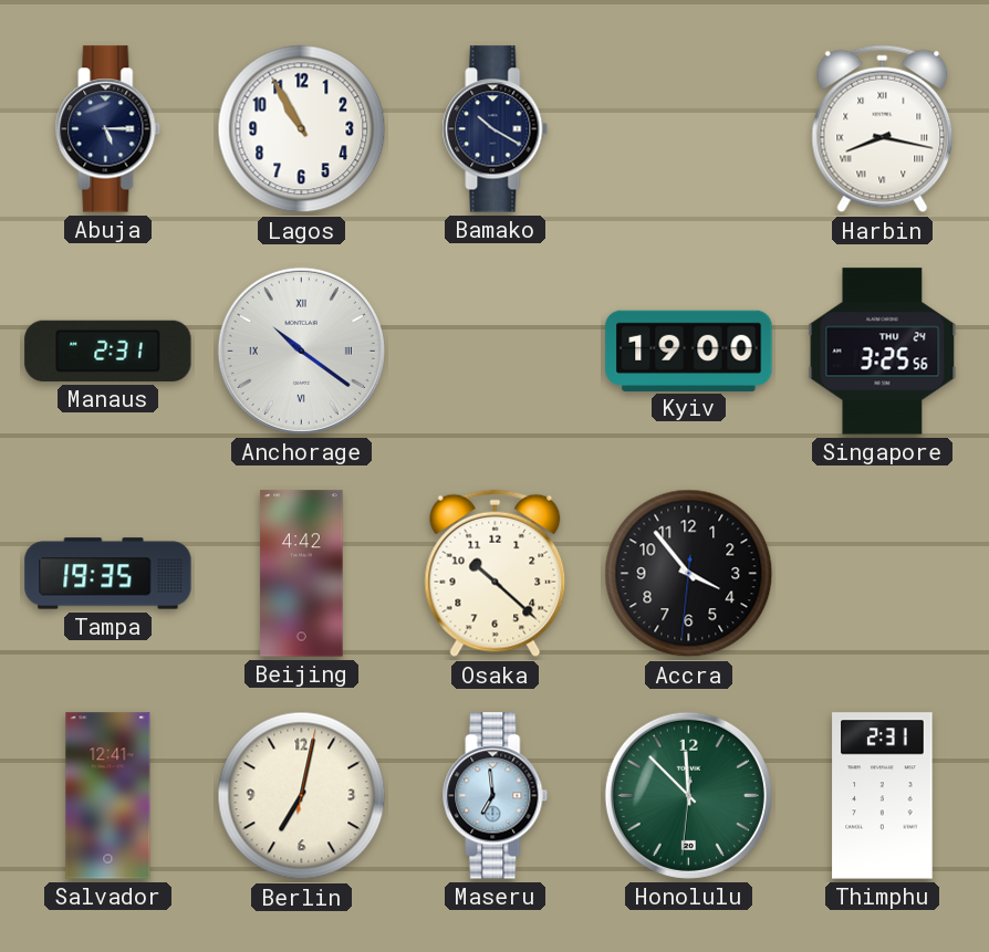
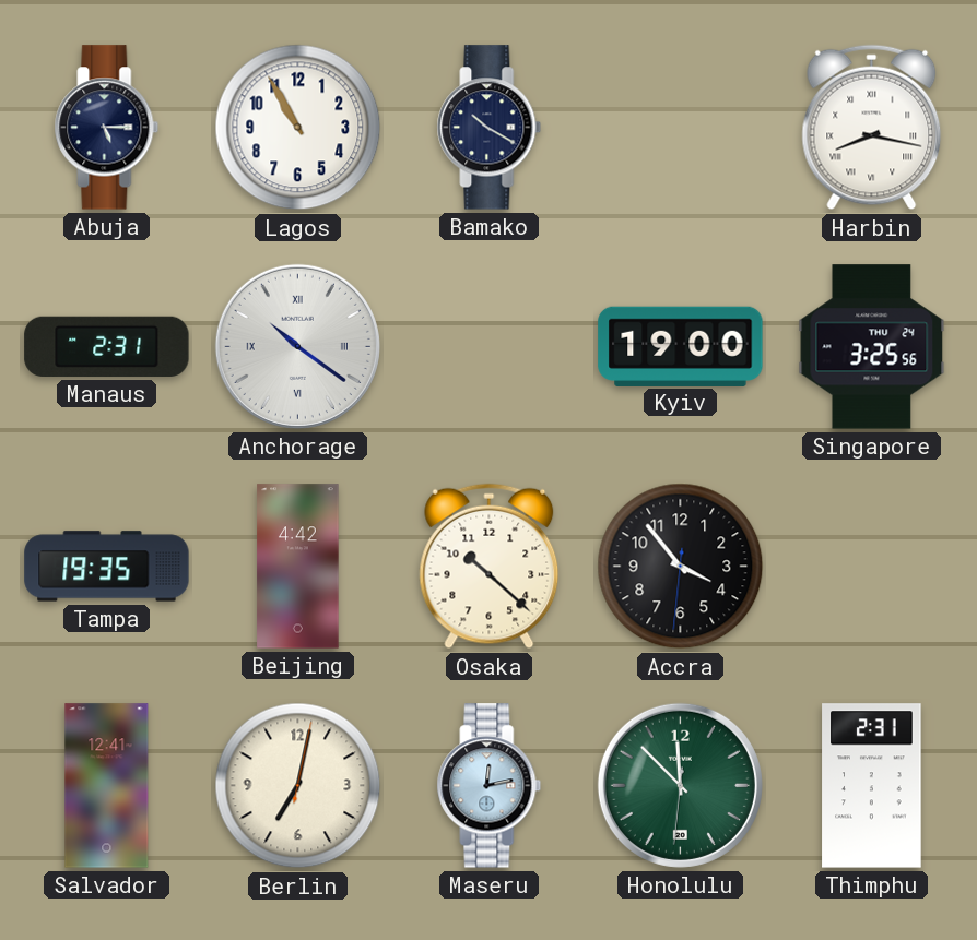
Maseru: 6:59 -> 12:13
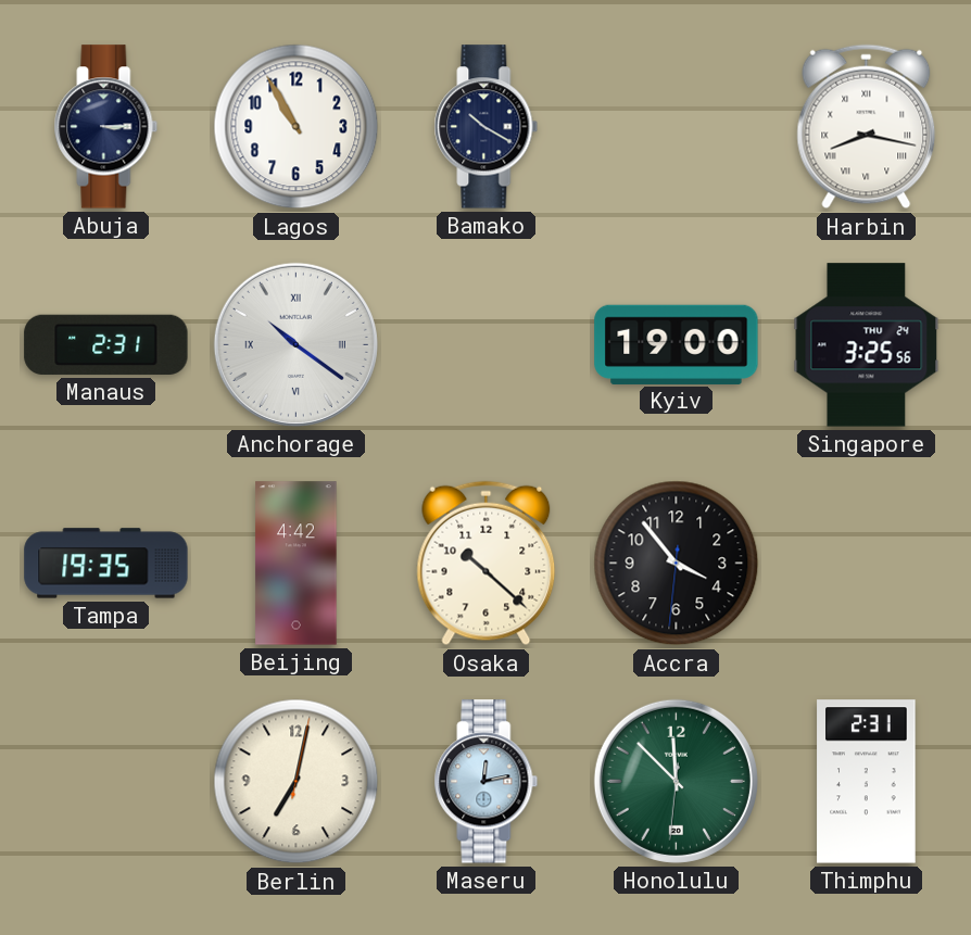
Abuja: 5:15 -> 3:15
Salvador: 12:41 -> none
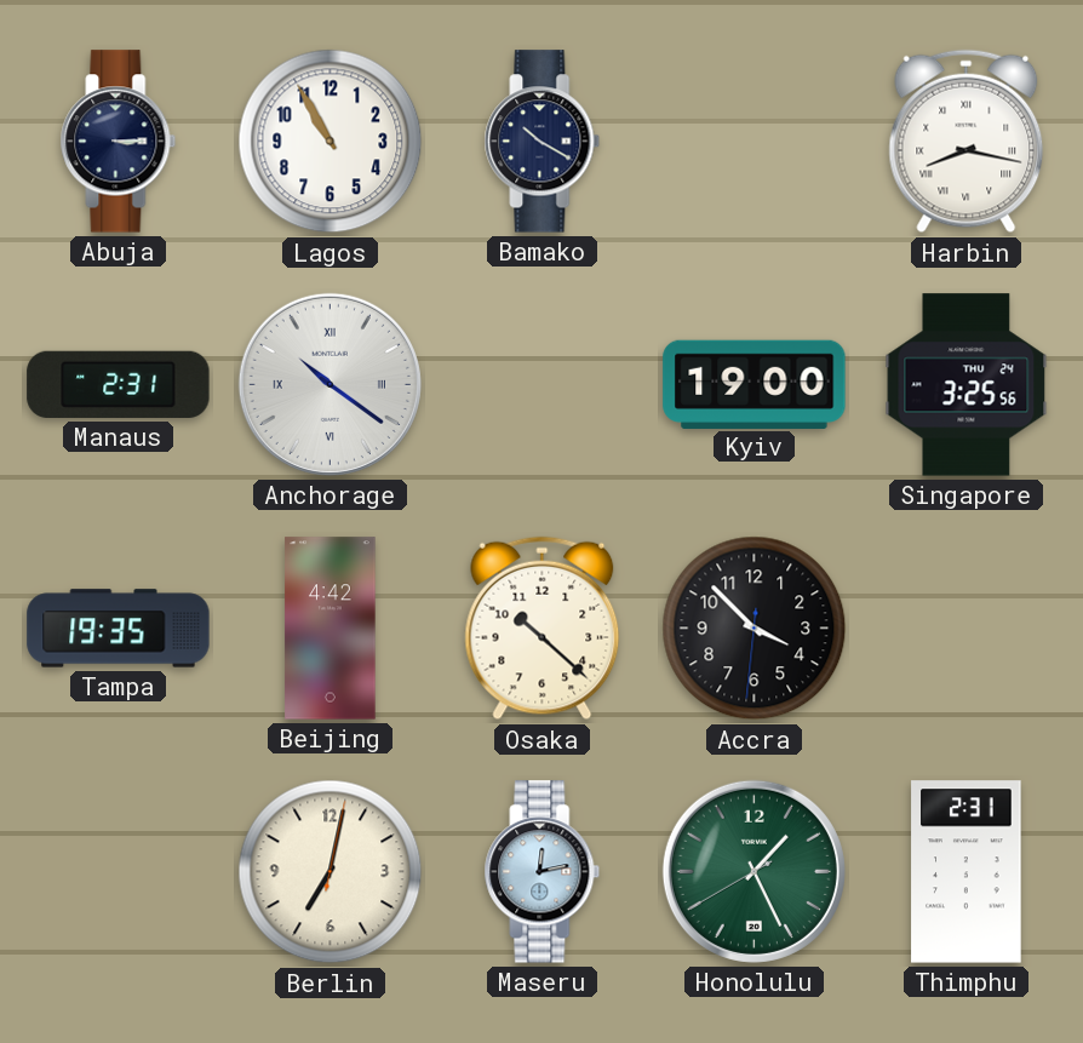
Accra: 3:53 -> 3:52
Honolulu: 11:52 -> 1:25
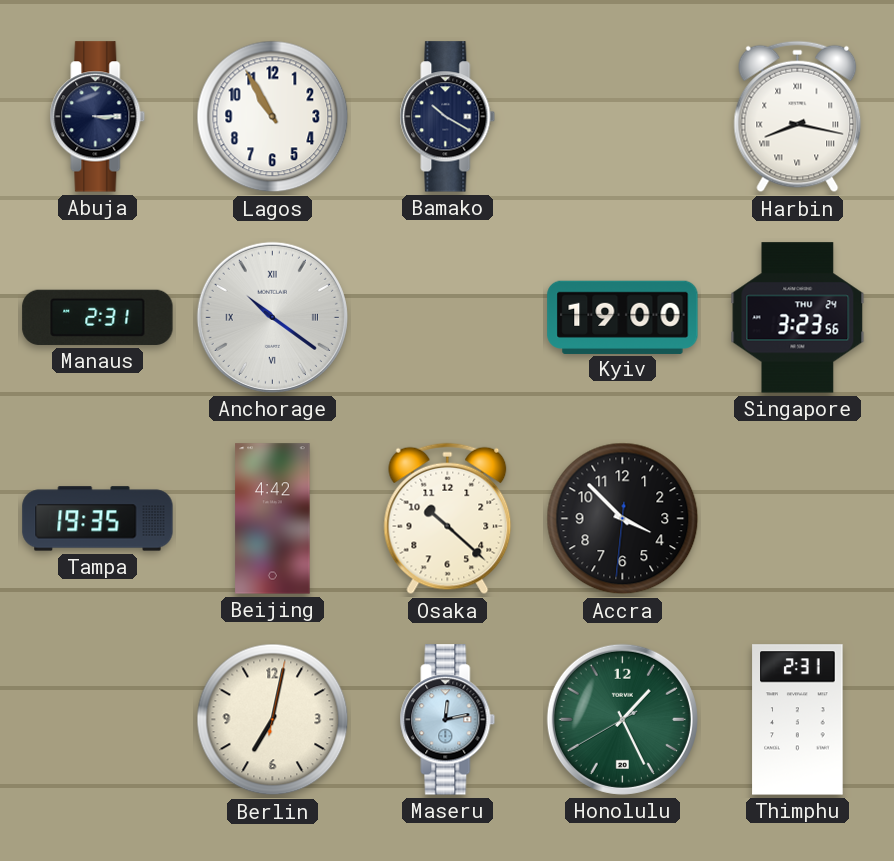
Singapore: 3:25 -> 3:23
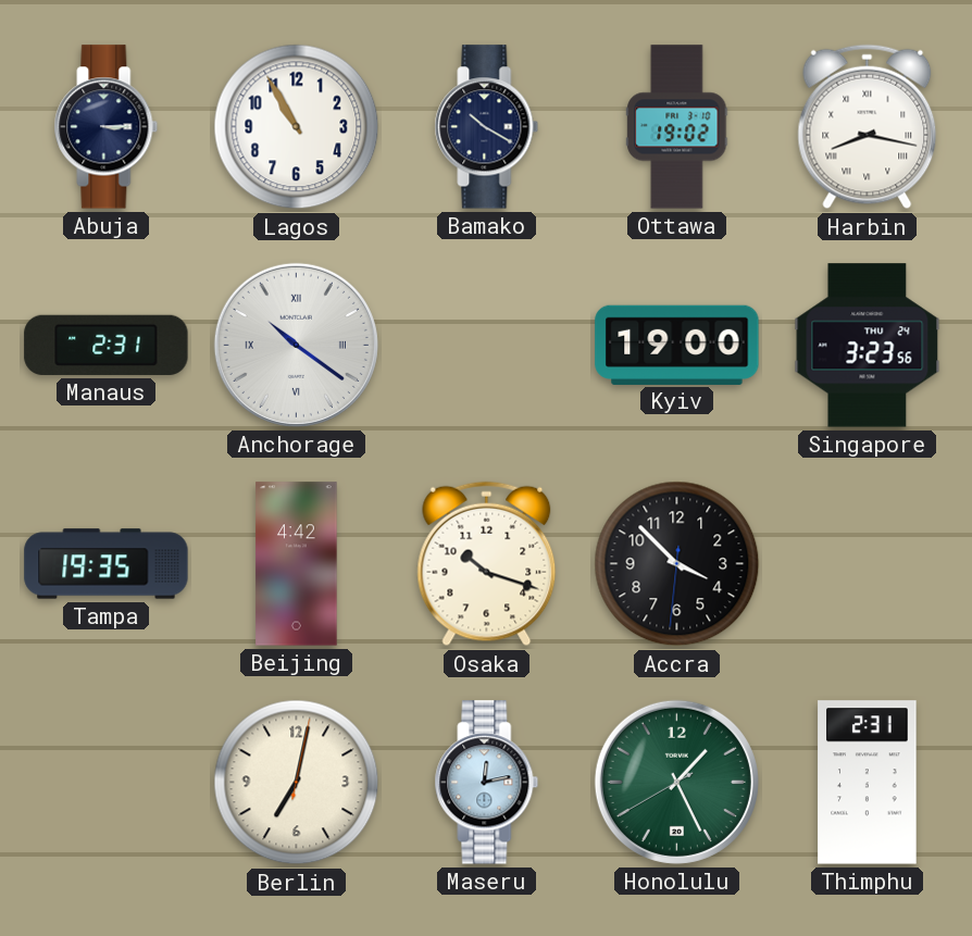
Ottawa: none -> 19:02
Osaka: 10:22 -> 10:18
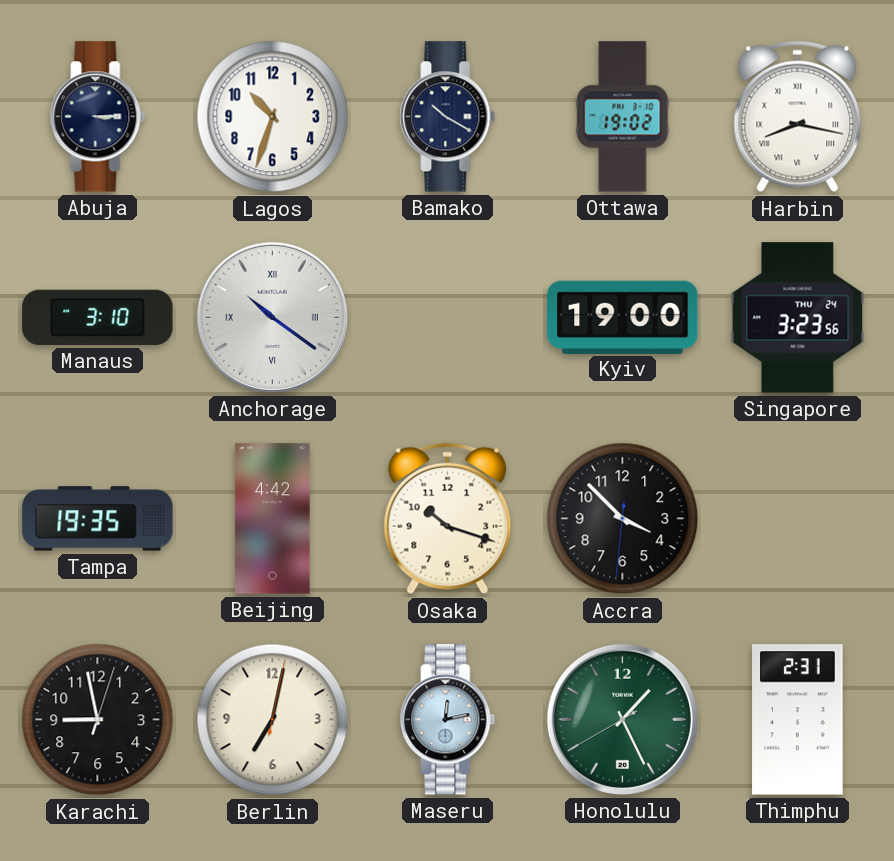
Lagos: 10:55 -> 10:33
Manaus: 2:31 -> 3:10
Karachi: none -> 8:58
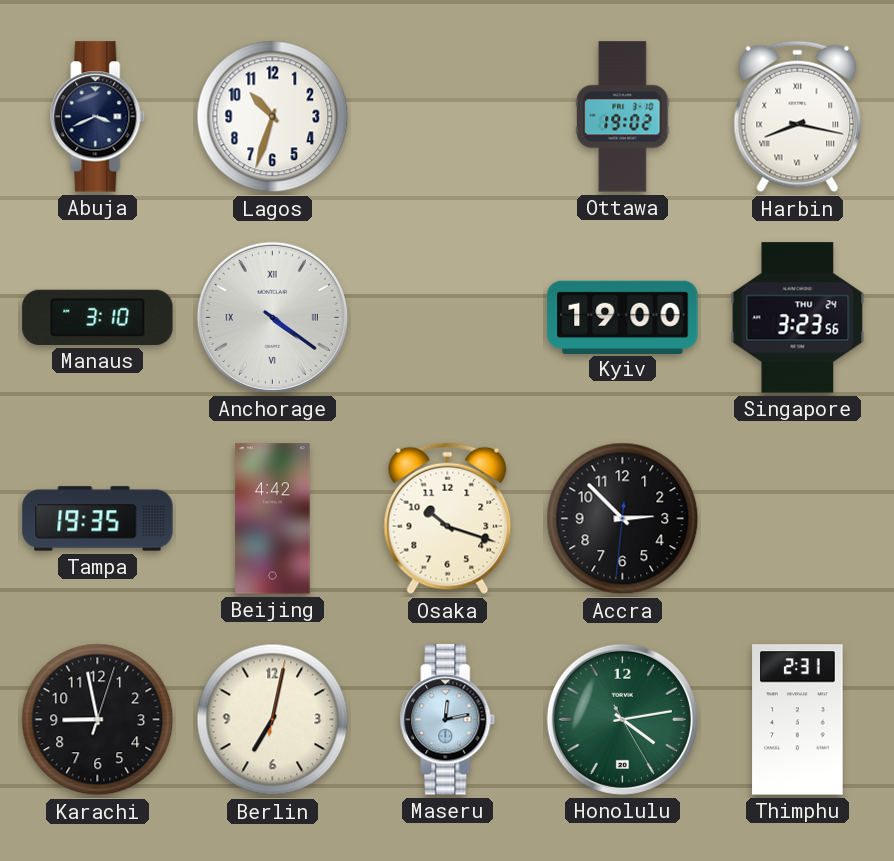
Abuja: 3:15 -> 3:41
Bamako: 10:20 -> none
Anchorage: 10:21 -> 4:21
Accra: 3:52 -> 2:52
Honolulu: 1:25 -> 4:13
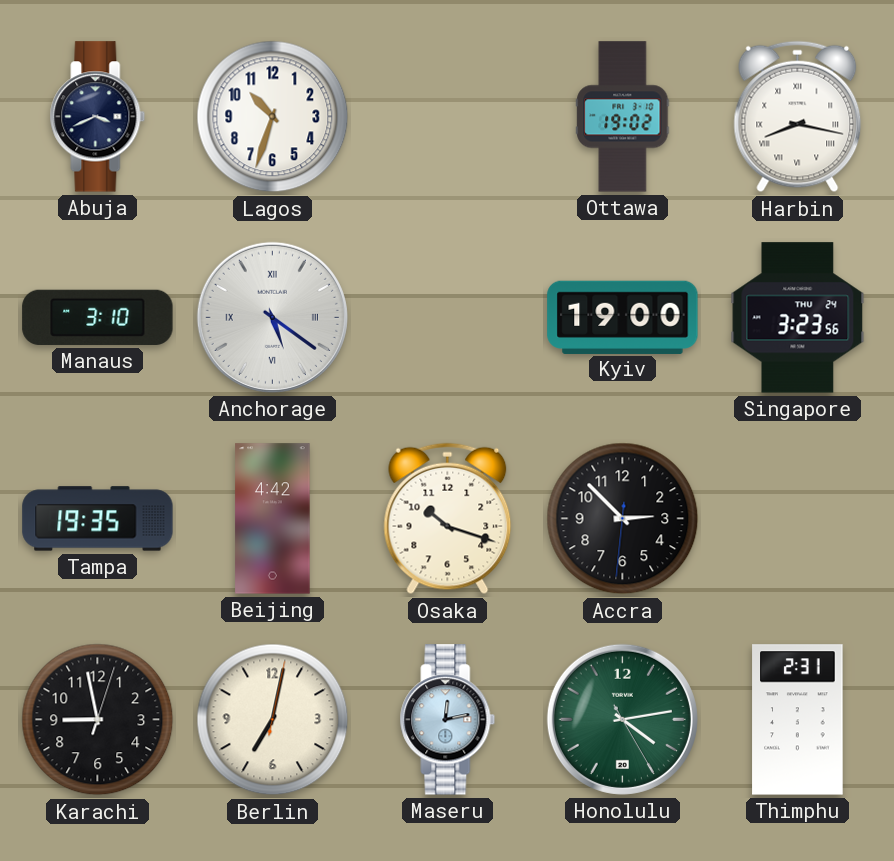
Anchorage: 4:21 -> 5:21
